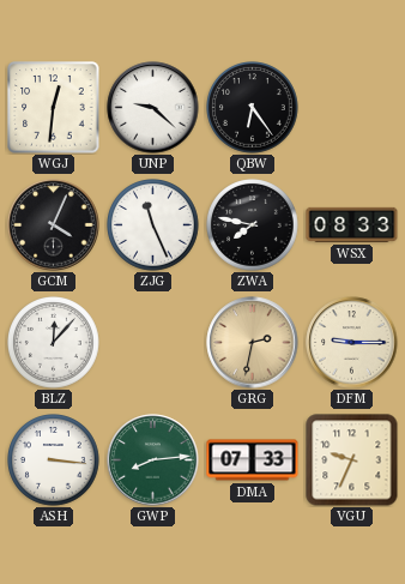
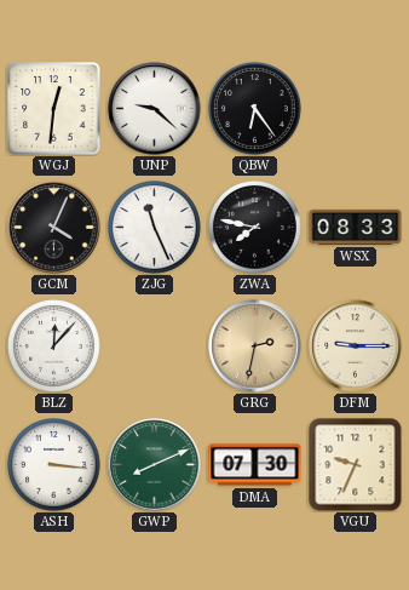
GWP: 8:14 -> 8:11
DMA: 07:33 -> 07:30
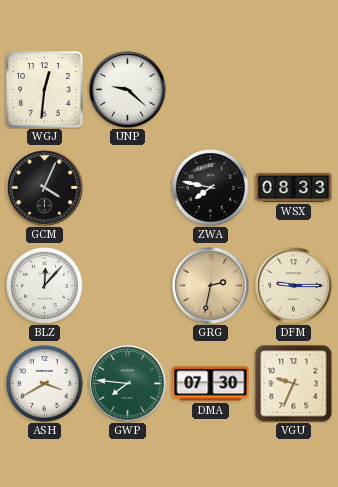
QBW: 6:24 -> none
ZJG: 11:26 -> none
ASH: 3:16 -> 3:40
GWP: 8:11 -> 7:46
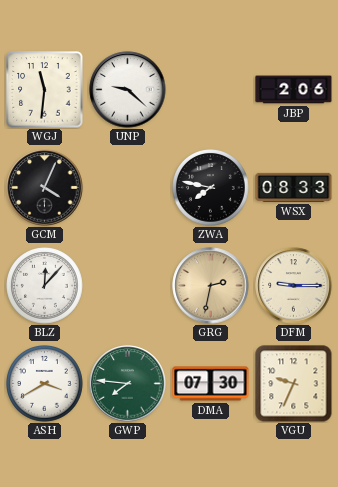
WGJ: 12:31 -> 11:31
JBP: none -> 2:06
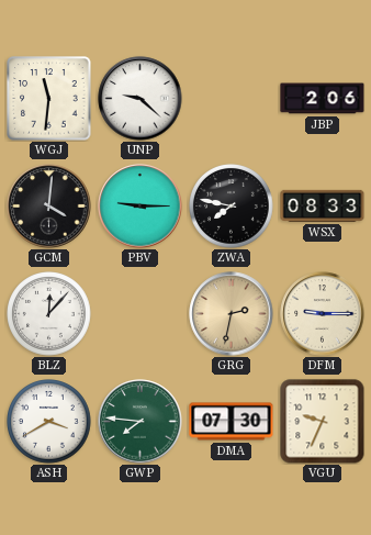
GCM: 4:04 -> 4:01
PBV: none -> 9:15
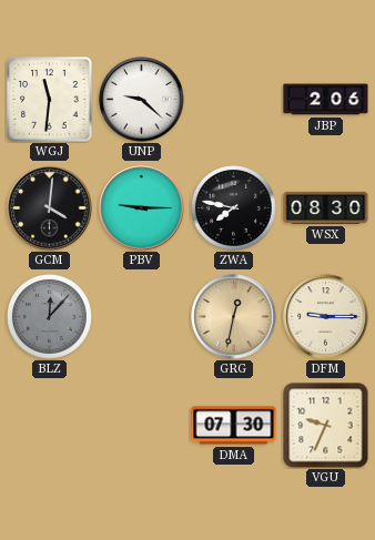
WSX: 08:33 -> 08:30
BLZ dial: white -> grey
GRG: 2:32 -> 12:32
ASH: 3:40 -> none
GWP: 7:46 -> none
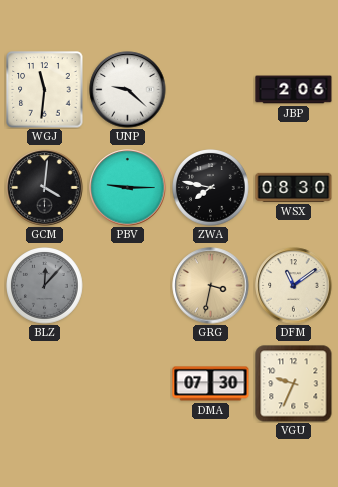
GRG: 12:32 -> 3:32
DFM: 9:15 -> 11:09
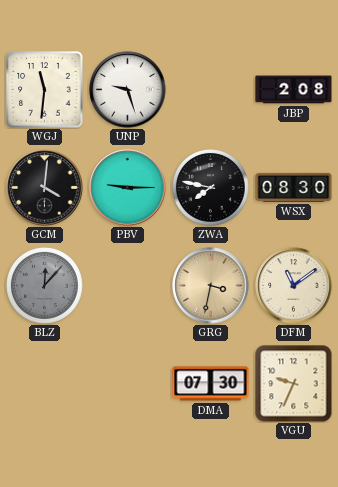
UNP: 9:22 -> 9:27
JBP: 2:06 -> 2:08
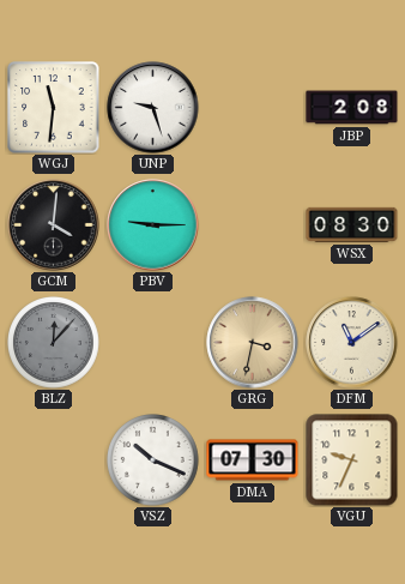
ZWA: 7:47 -> none
VSZ: none -> 10:19
